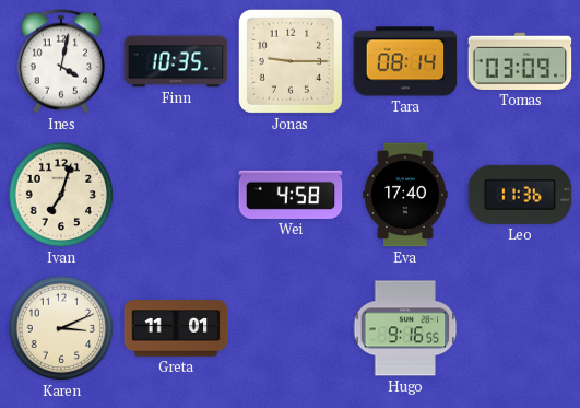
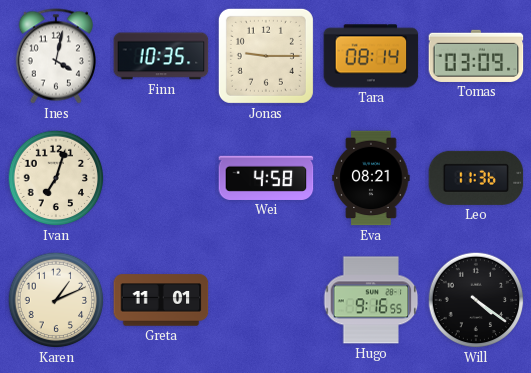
Eva: 17:40 -> 08:21
Karen: 3:11 -> 1:11
Will: none -> 4:21
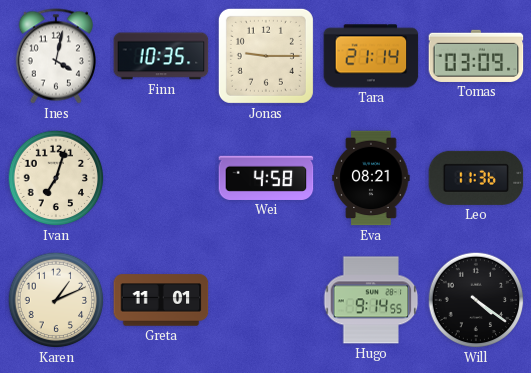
Tara: 08:14 -> 21:14
Hugo: 9:16 -> 9:14
